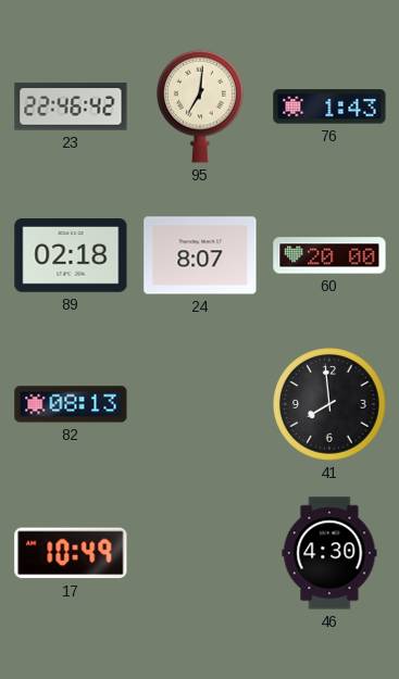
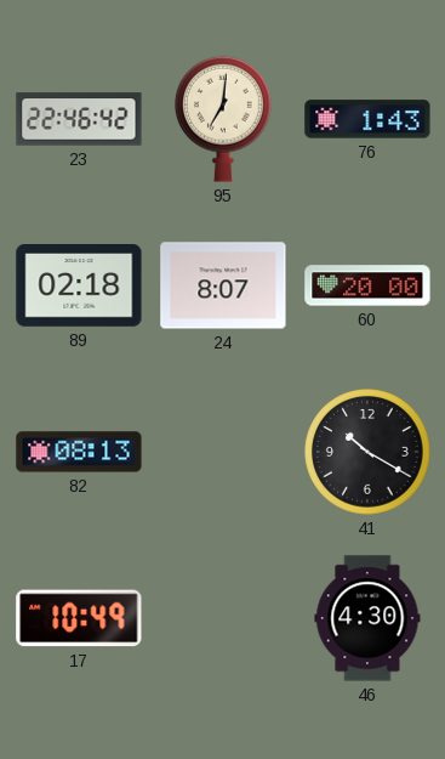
41: 7:59 -> 10:20
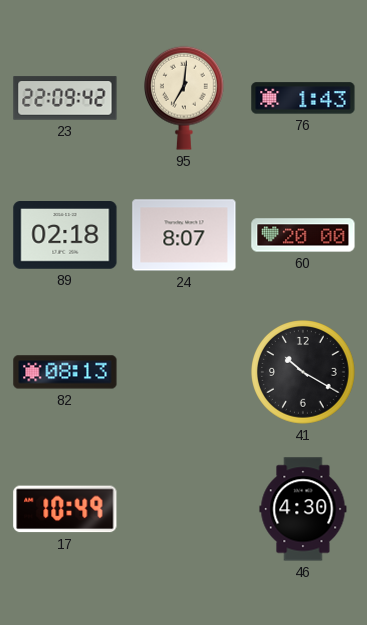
23: 22:46 -> 22:09
